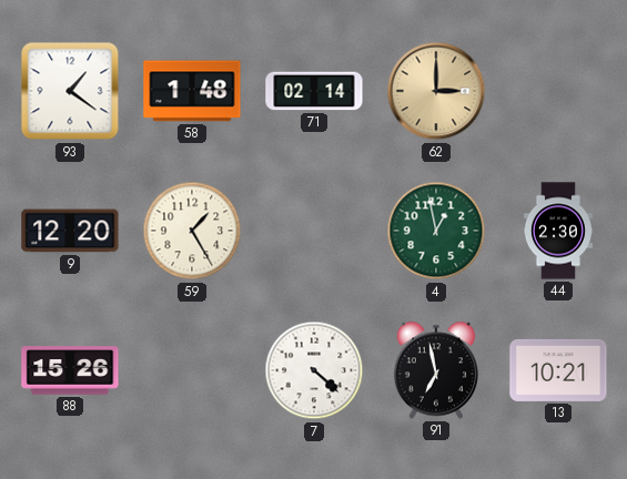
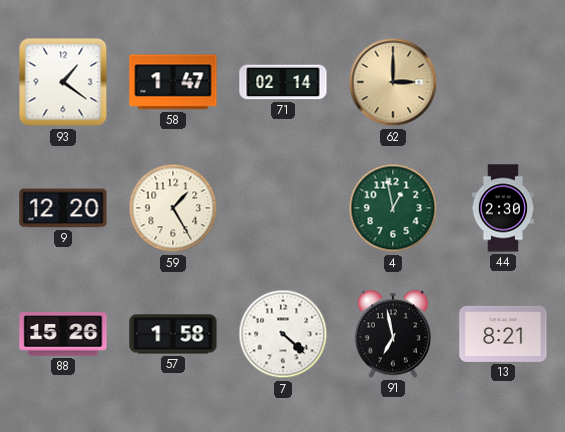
58: 1:48 -> 1:47
57: none -> 1:58
13: 10:21 -> 8:21
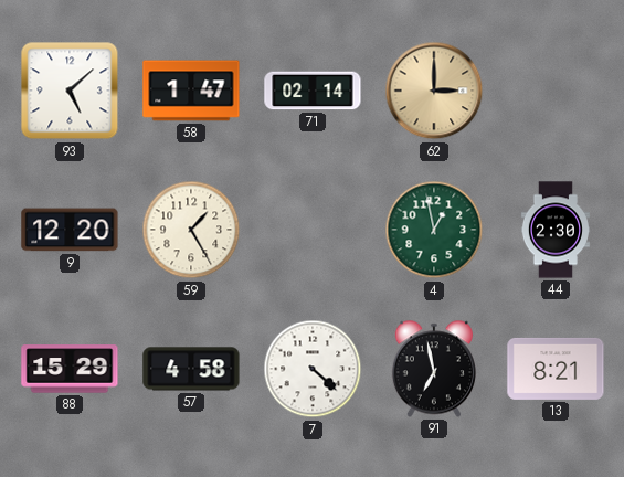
93: 1:21 -> 5:08
88: 15:26 -> 15:29
57: 1:58 -> 4:58
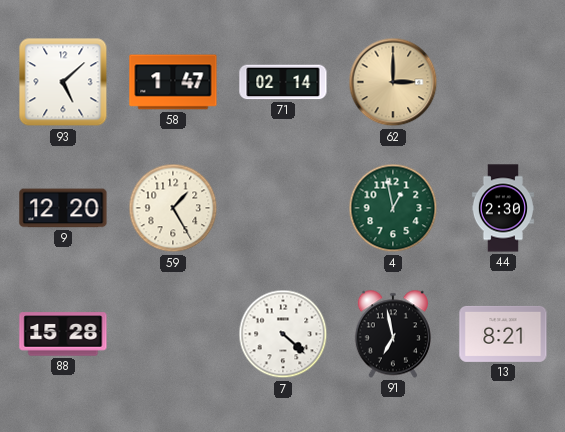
88: 15:29 -> 15:28
57: 4:58 -> none
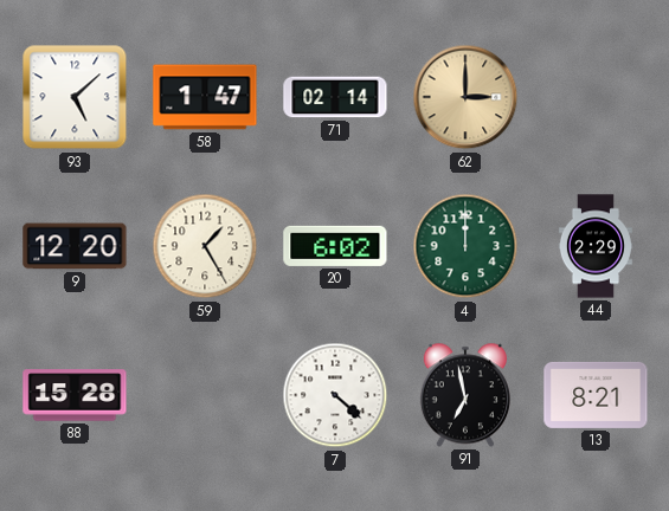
20: none -> 6:02
4: 12:58 -> 12:00
44: 2:30 -> 2:29
